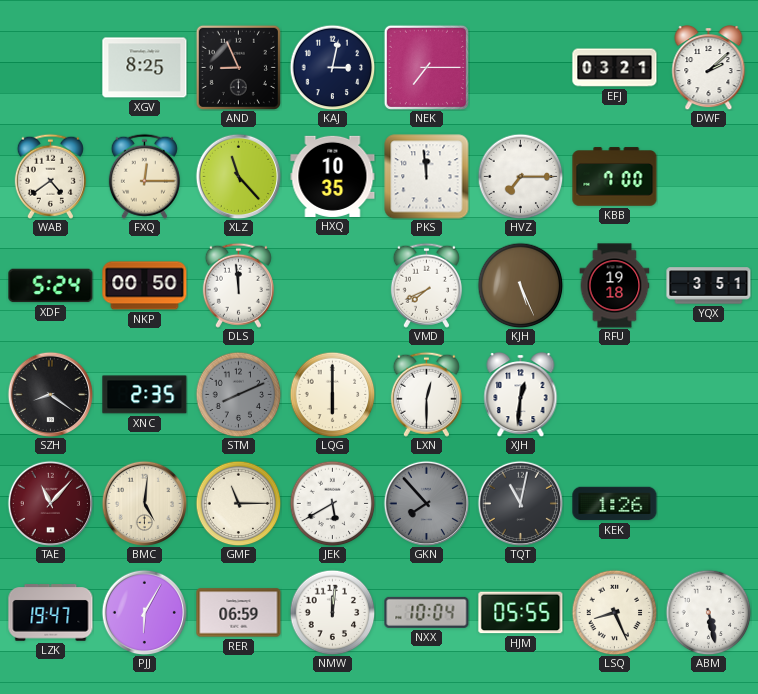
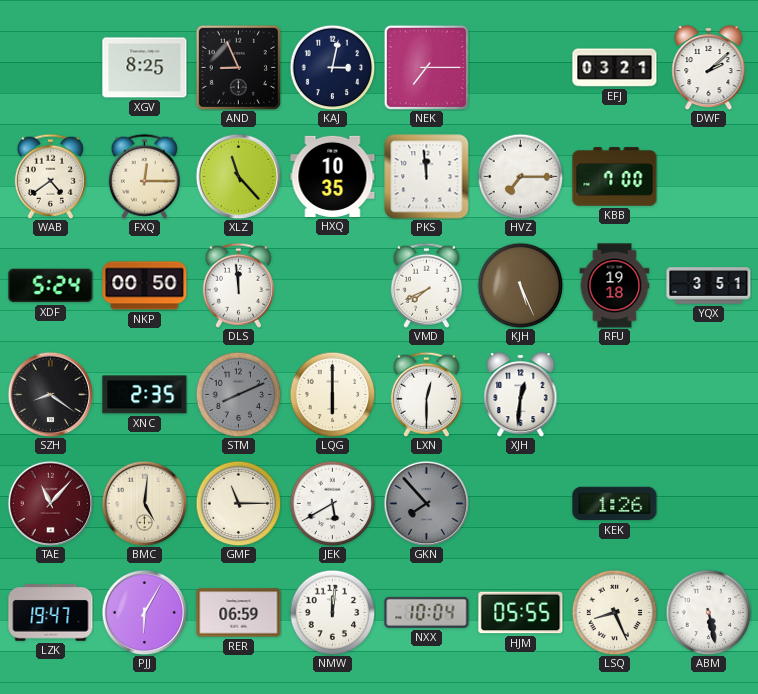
TQT: 11:02 -> none
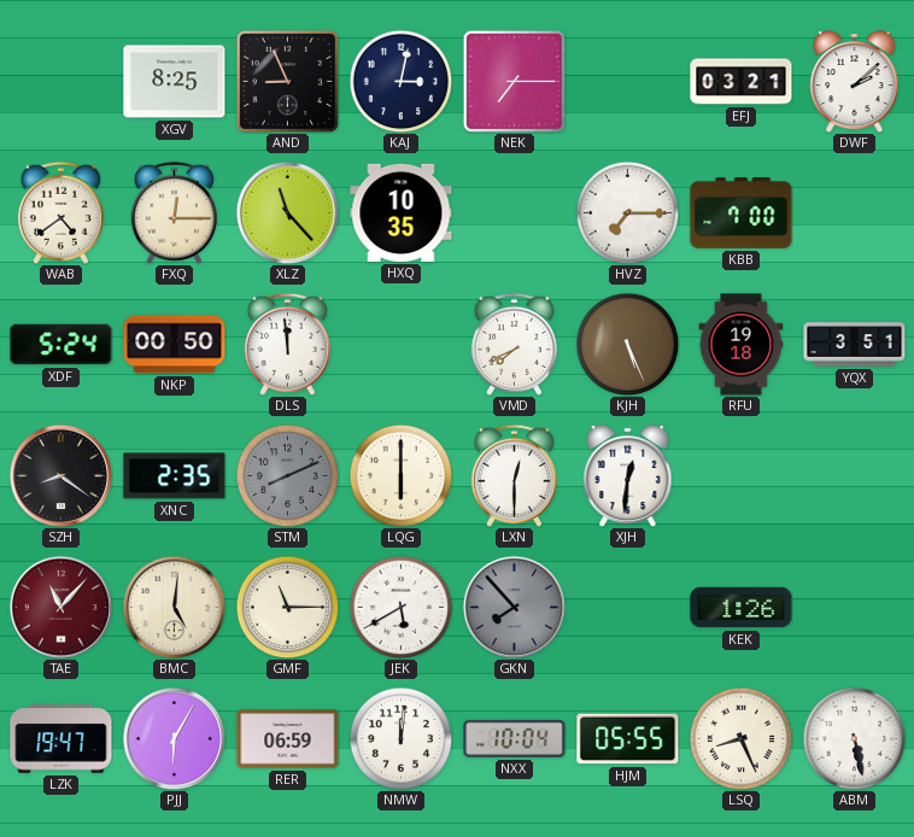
PKS: 11:59 -> none
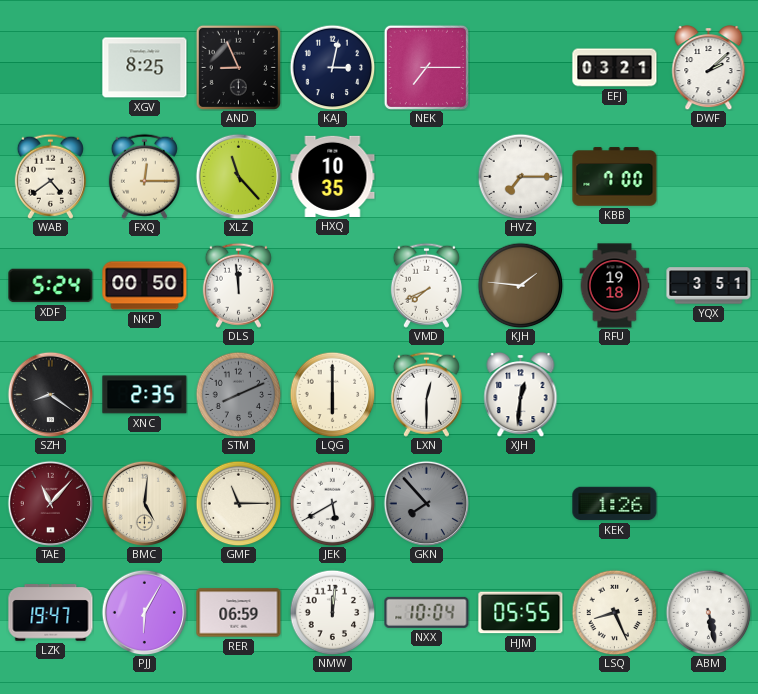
KJH: 5:26 -> 1:46
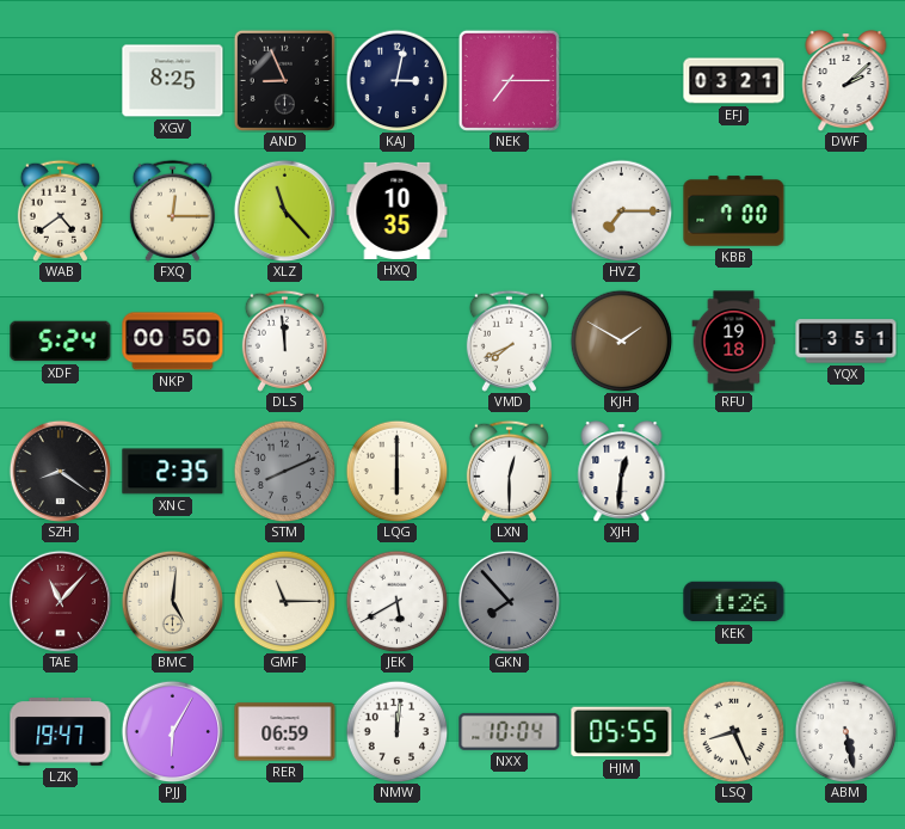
KJH: 1:46 -> 1:50
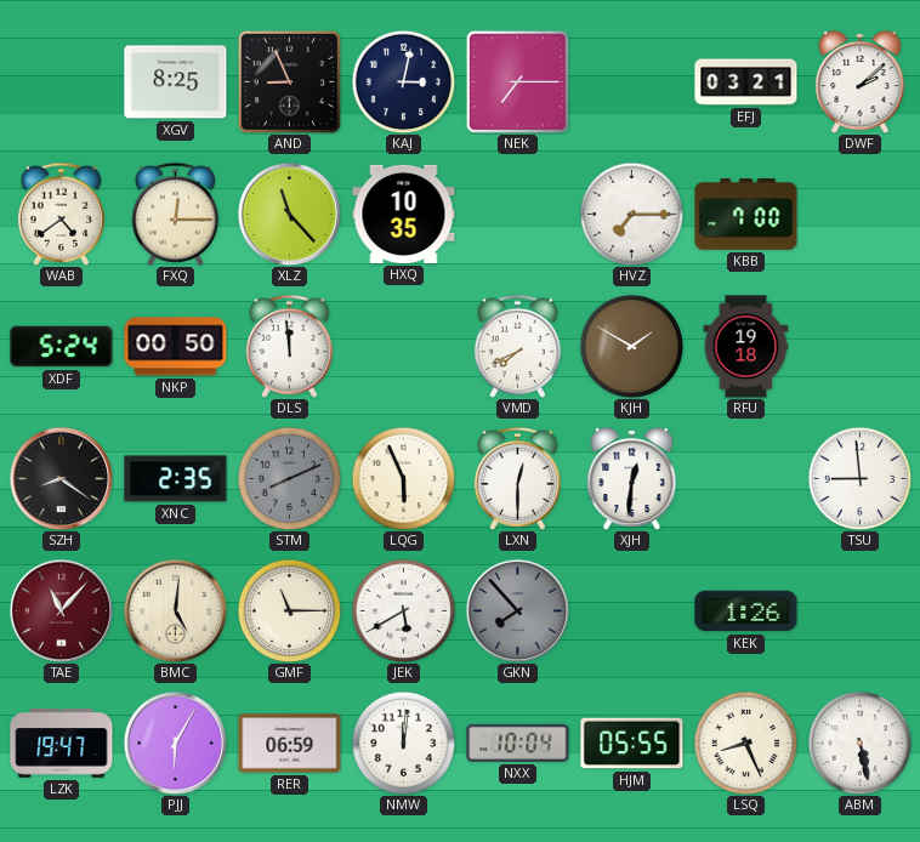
YQX: 3:51 -> none
LQG: 6:00 -> 5:56
TSU: none -> 8:59
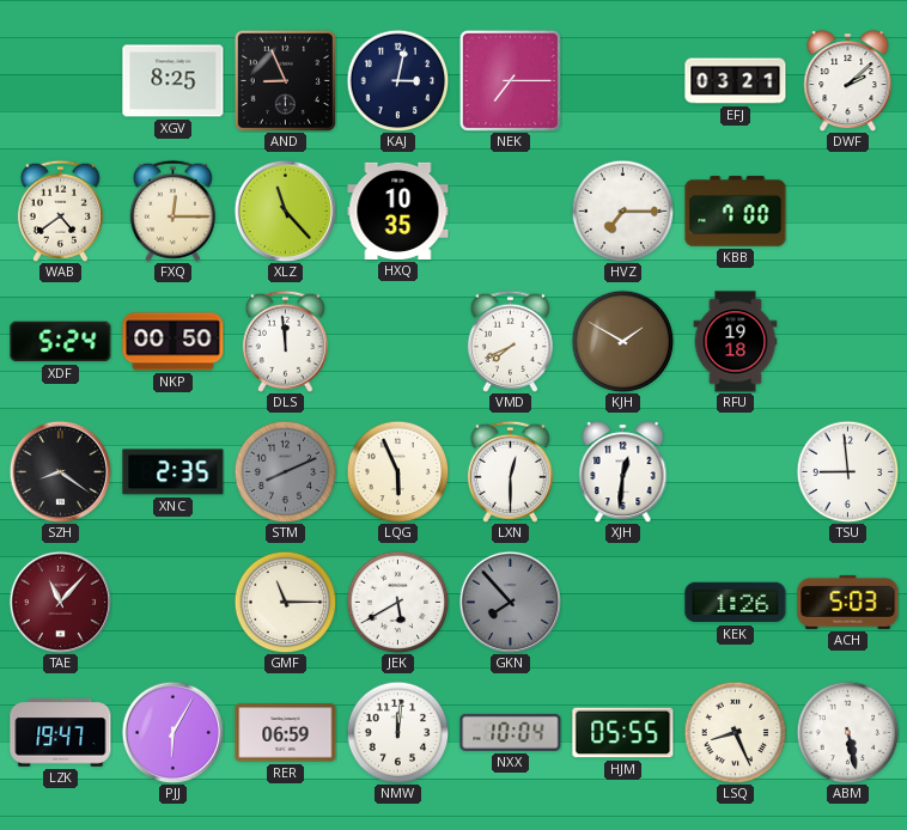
BMC: 5:01 -> none
ACH: none -> 5:03
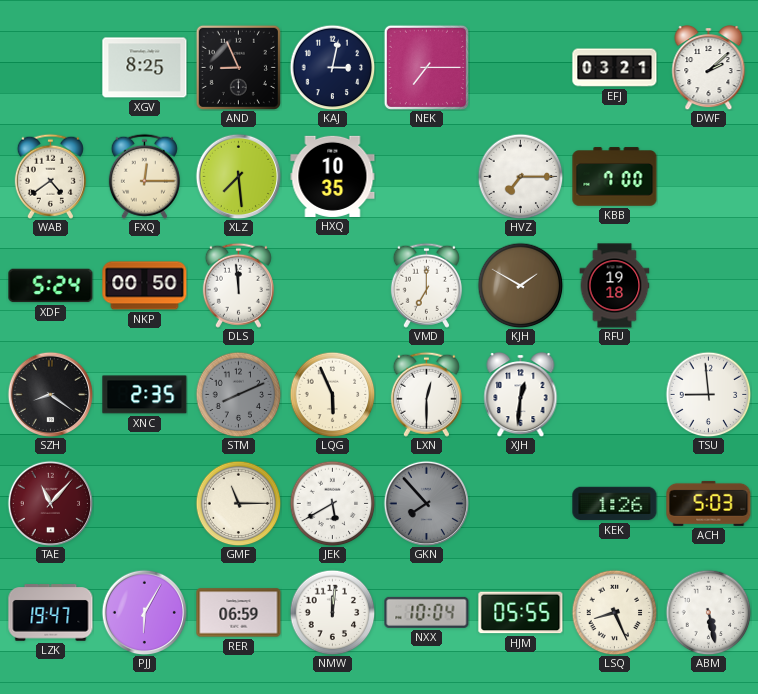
XLZ: 11:23 -> 7:29
VMD: 7:41 -> 7:00
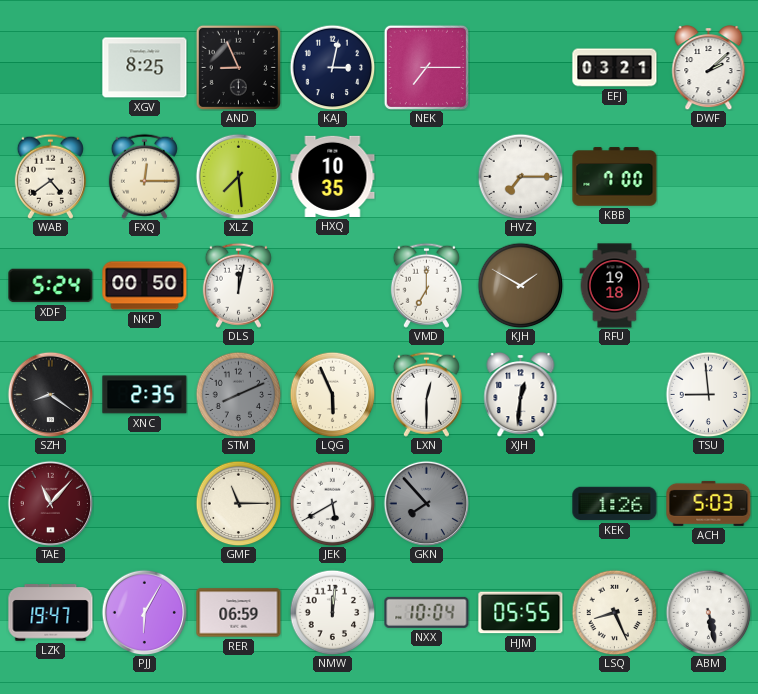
DLS: 11:59 -> 12:02
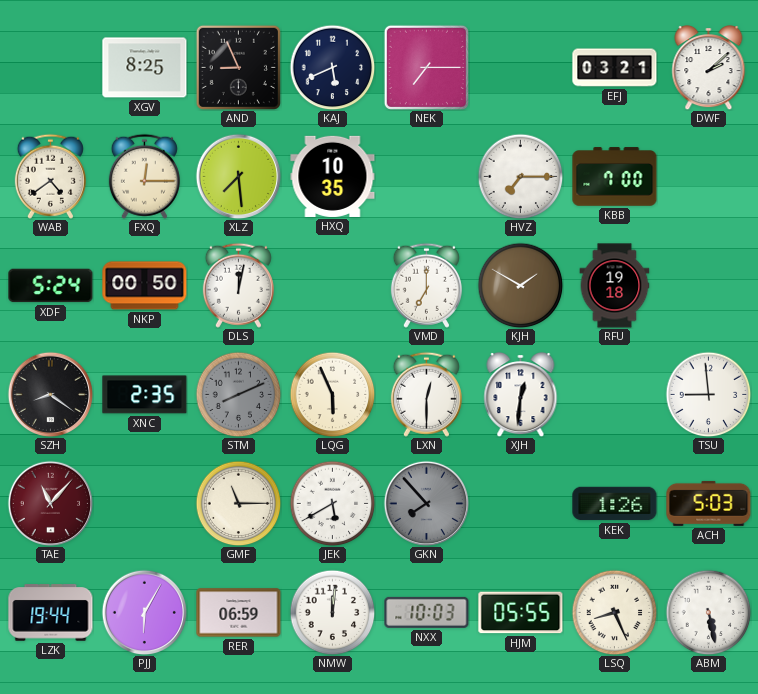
KAJ: 3:02 -> 5:41
LZK: 19:47 -> 19:44
NXX: 10:04 -> 10:03
